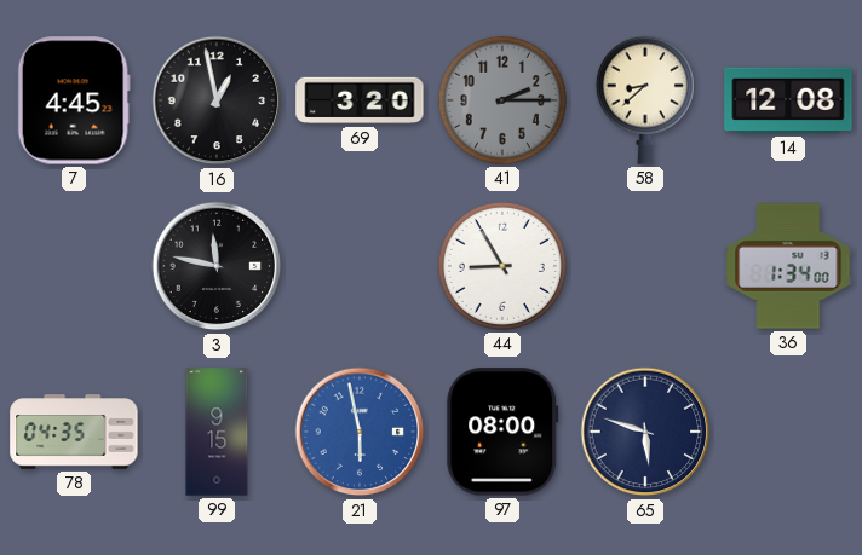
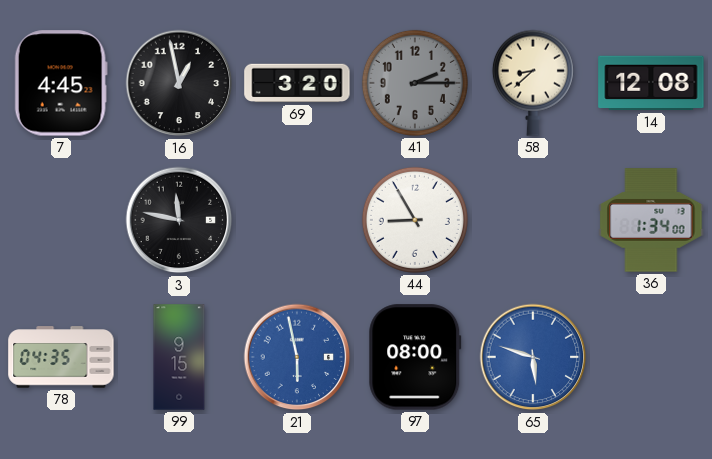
65 dial: navy -> blue
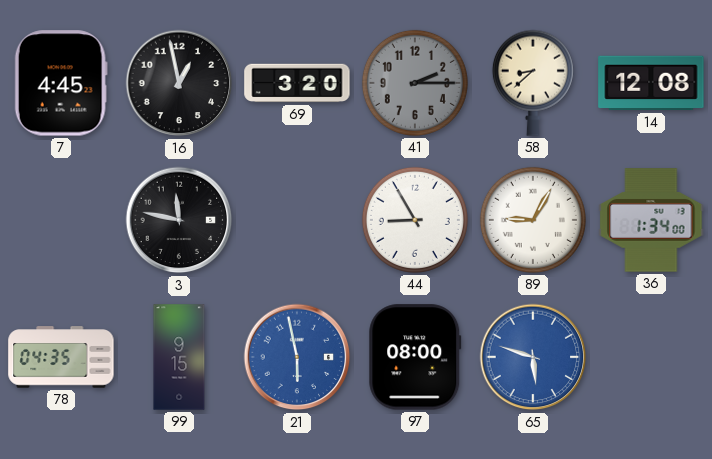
89: none -> 9:05
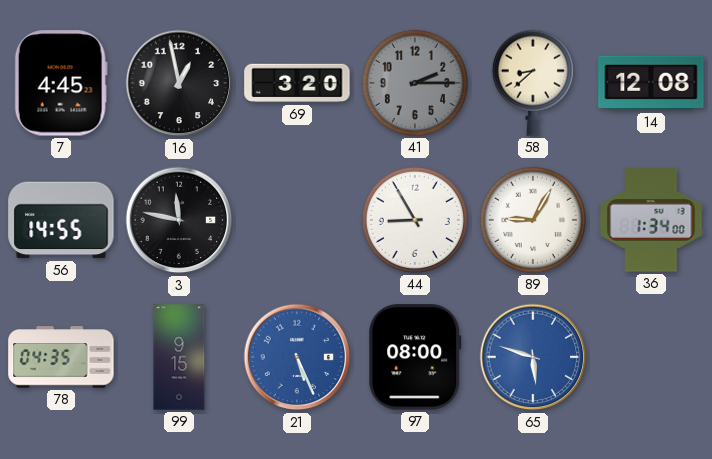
56: none -> 14:55
21: 5:58 -> 5:26
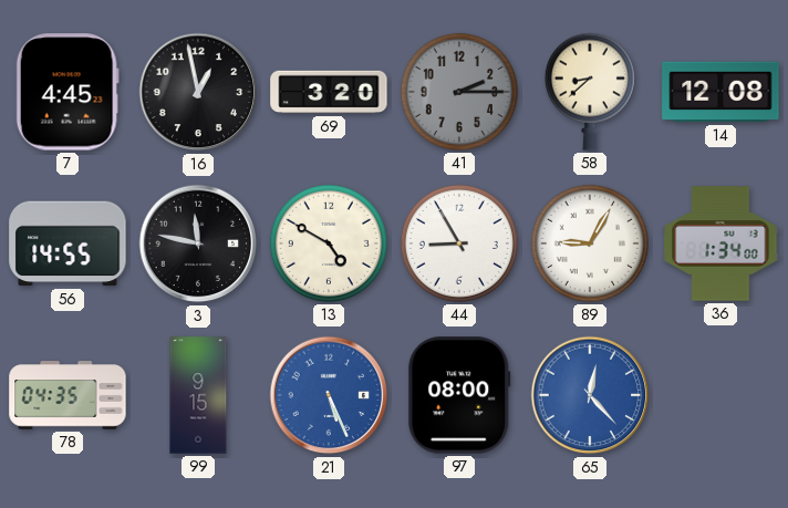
13: none -> 4:50
65: 5:48 -> 12:23
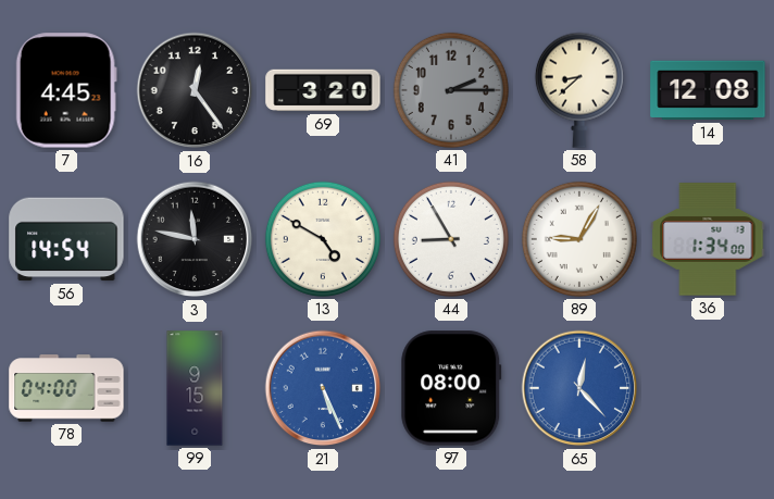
16: 12:58 -> 12:24
56: 14:55 -> 14:54
78: 04:35 -> 04:00
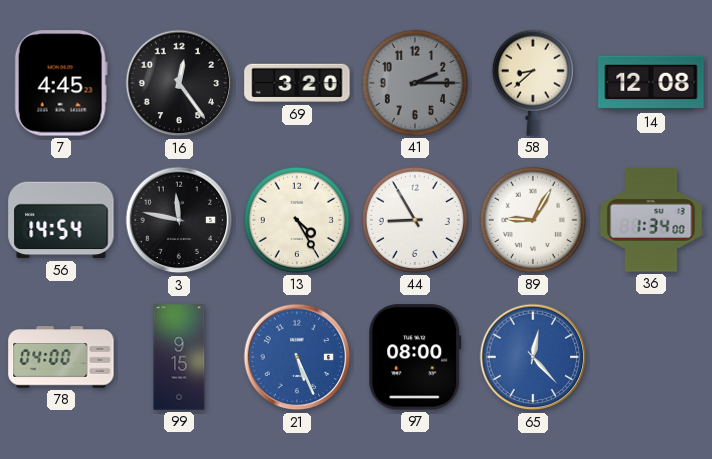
13: 4:50 -> 4:25
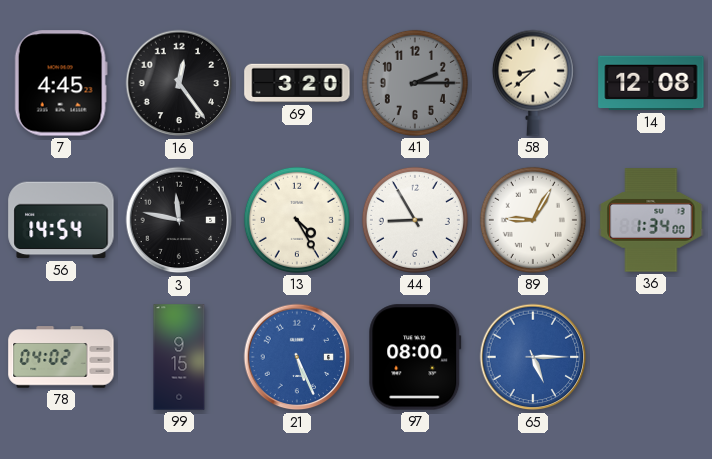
78: 04:00 -> 04:02
65: 12:23 -> 5:15
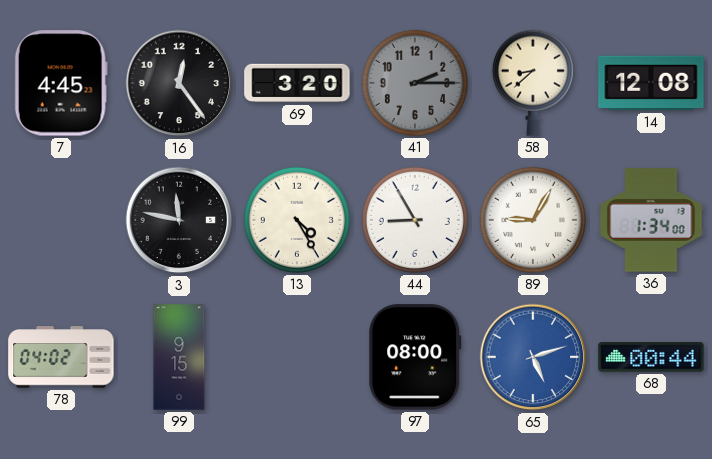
56: 14:54 -> none
21: 5:26 -> none
65: 5:15 -> 5:12
68: none -> 00:44
